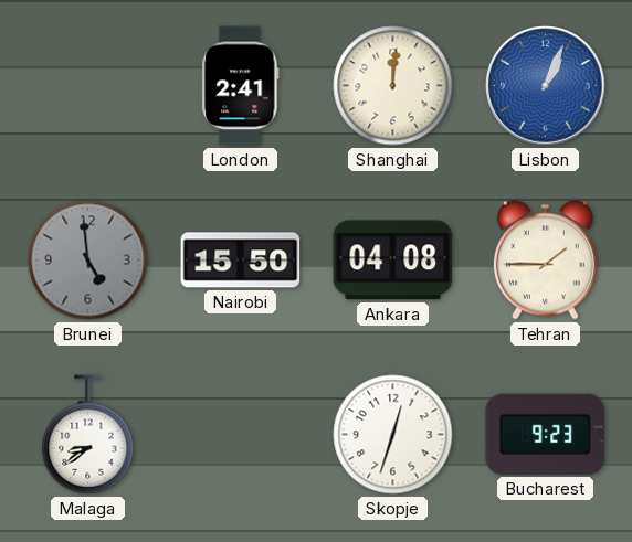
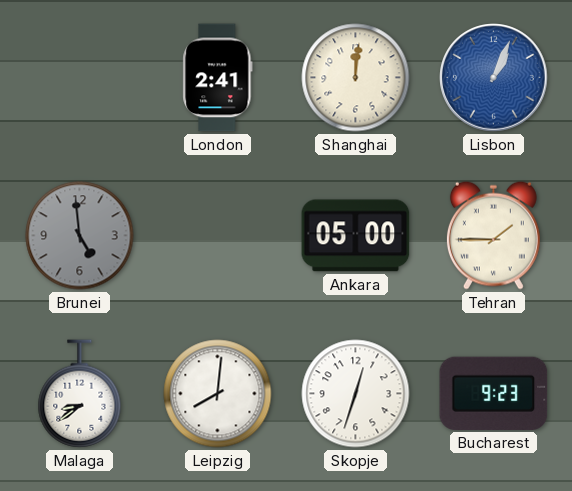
Nairobi: 15:50 -> none
Ankara: 04:08 -> 05:00
Leipzig: none -> 8:01
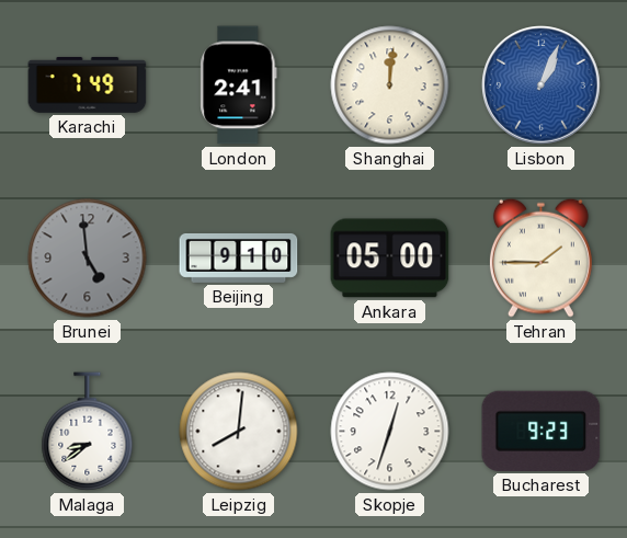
Karachi: none -> 7:49
Beijing: none -> 9:10
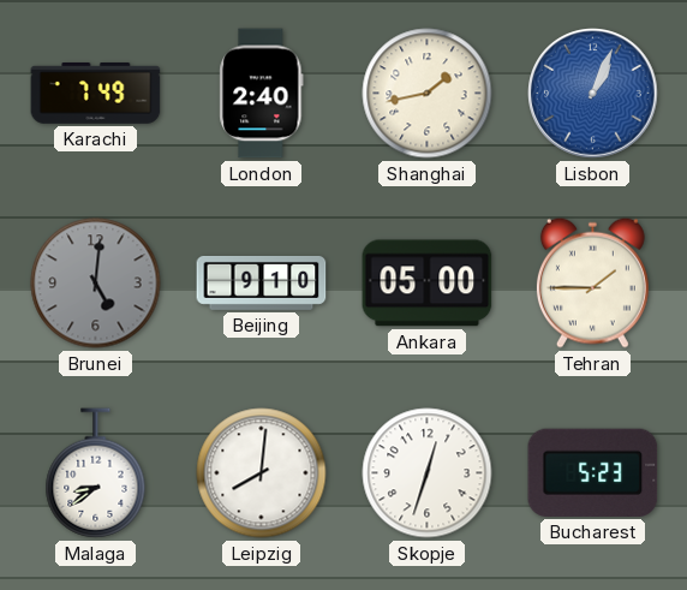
London: 2:41 -> 2:40
Shanghai: 12:01 -> 1:43
Brunei: 4:59 -> 5:01
Bucharest: 9:23 -> 5:23
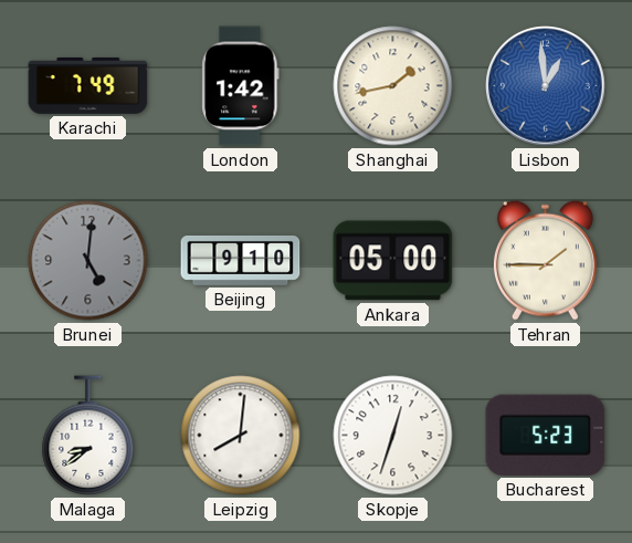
London: 2:40 -> 1:42
Lisbon: 1:04 -> 12:59
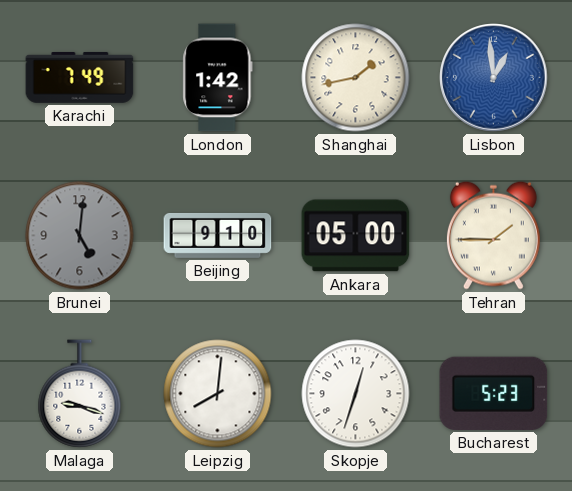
Malaga: 8:39 -> 9:18
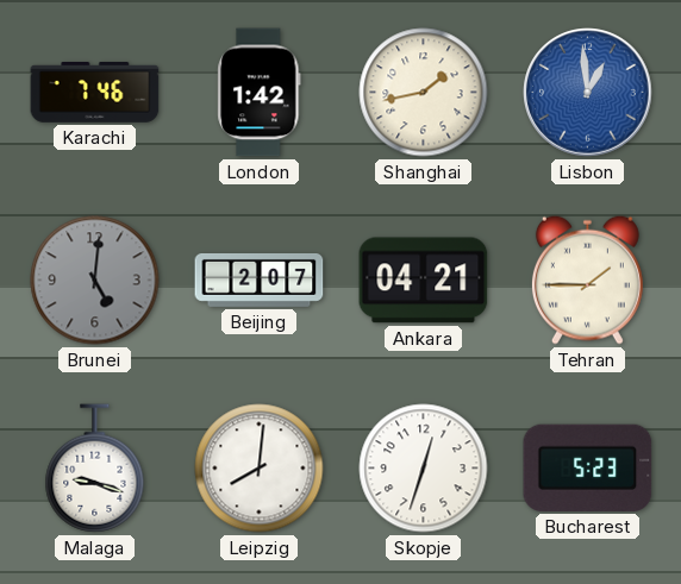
Karachi: 7:49 -> 7:46
Beijing: 9:10 -> 2:07
Ankara: 05:00 -> 04:21
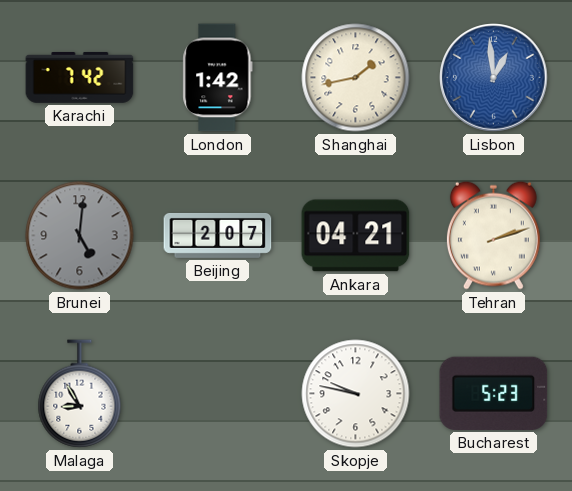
Karachi: 7:46 -> 7:42
Tehran: 1:45 -> 2:12
Malaga: 9:18 -> 8:55
Leipzig: 8:01 -> none
Skopje: 12:33 -> 9:47
